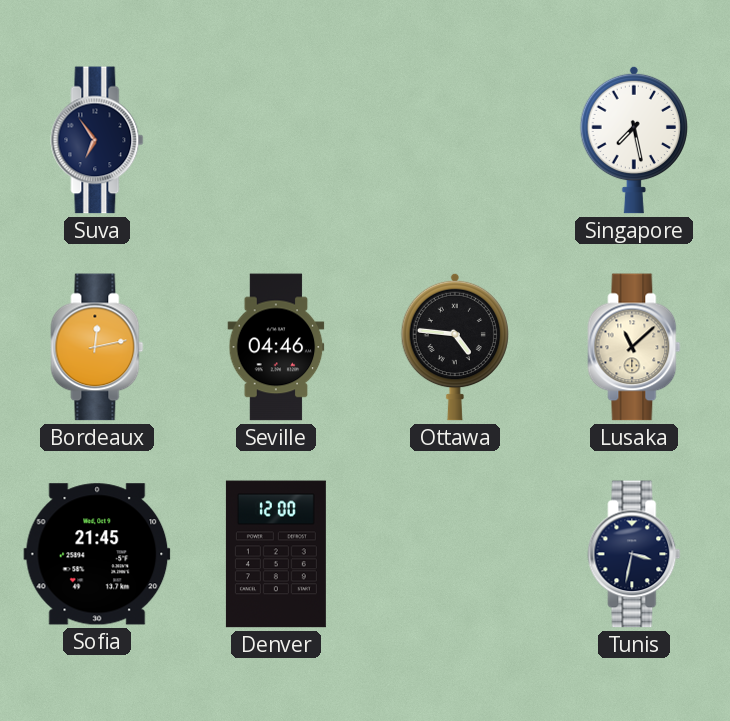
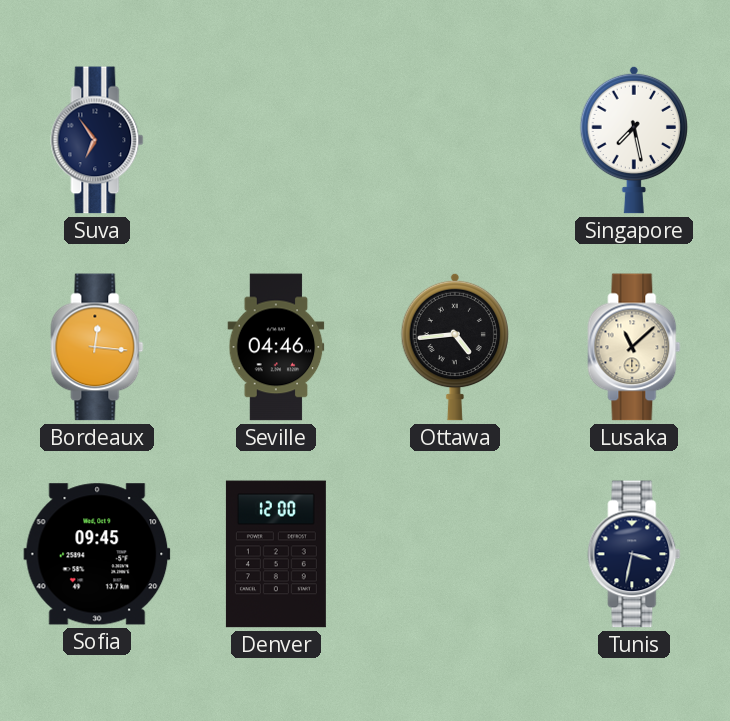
Bordeaux: 12:13 -> 12:16
Ottawa: 4:46 -> 4:44
Sofia: 21:45 -> 09:45
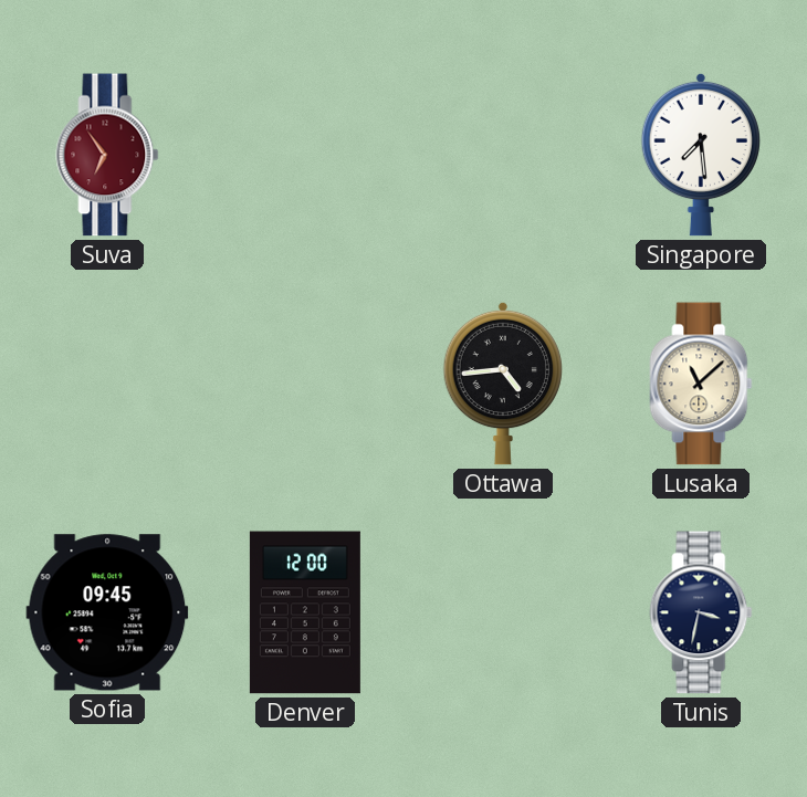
Suva dial: navy -> burgundy
Singapore: 7:28 -> 7:29
Bordeaux: 12:16 -> none
Seville: 04:46 -> none
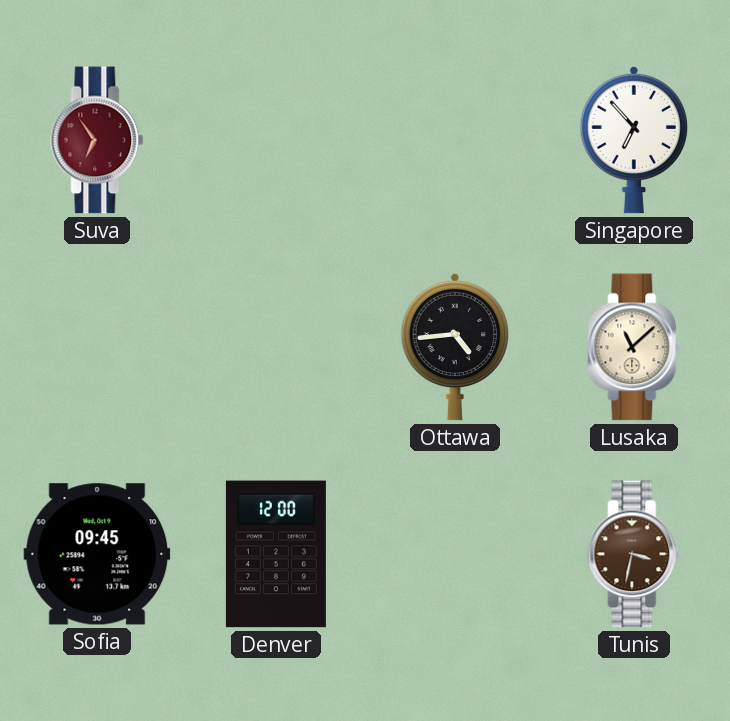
Singapore: 7:29 -> 6:53
Tunis dial: navy -> brown
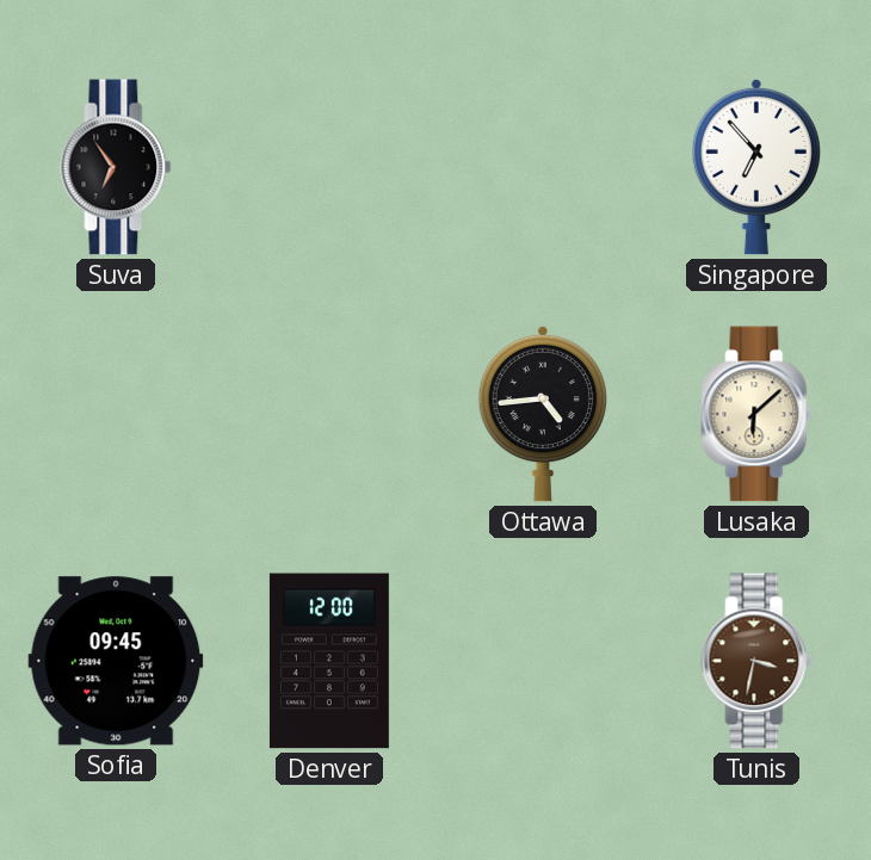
Suva dial: burgundy -> black
Lusaka: 11:08 -> 6:08
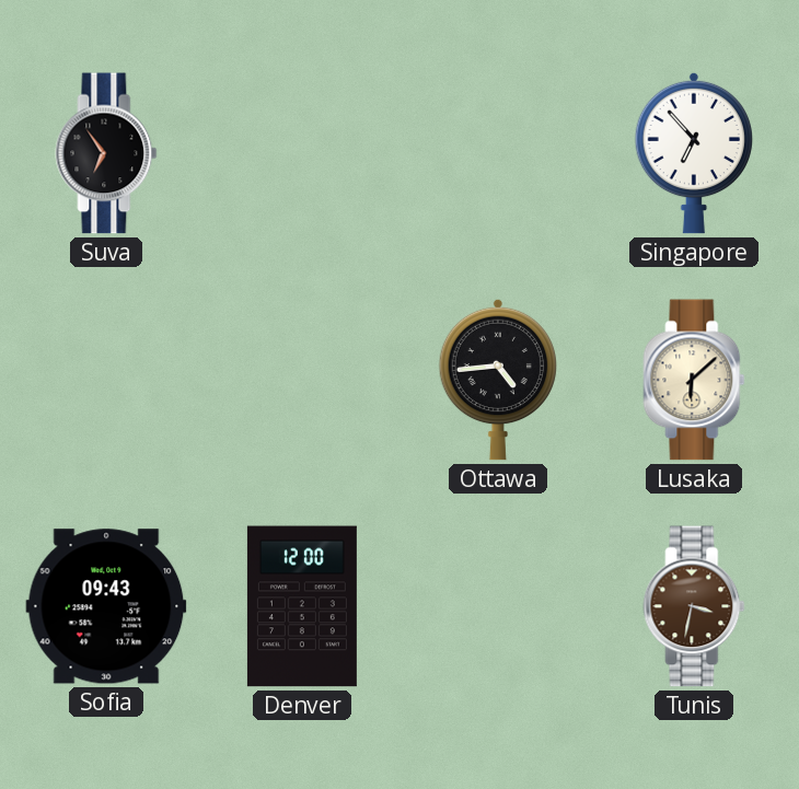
Sofia: 09:45 -> 09:43
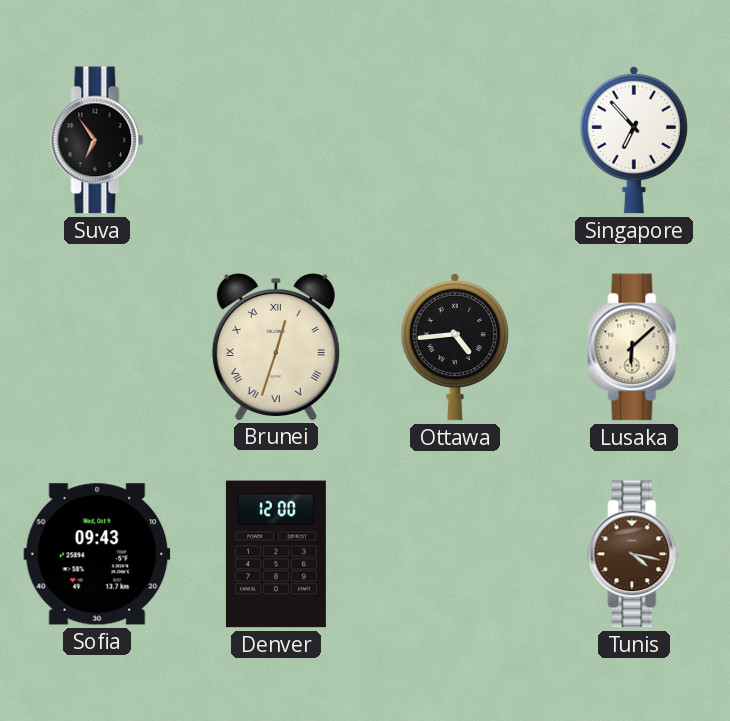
Brunei: none -> 12:33
Tunis: 3:32 -> 4:17
